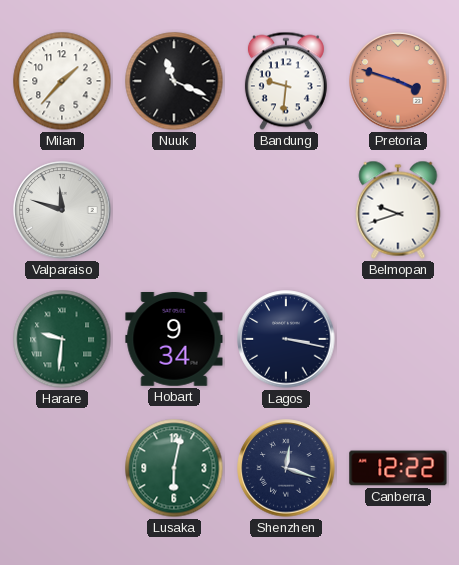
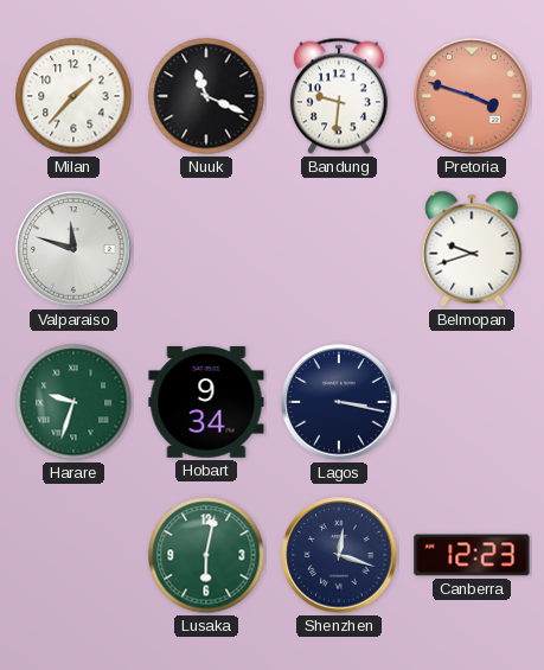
Harare: 9:31 -> 9:33
Canberra: 12:22 -> 12:23
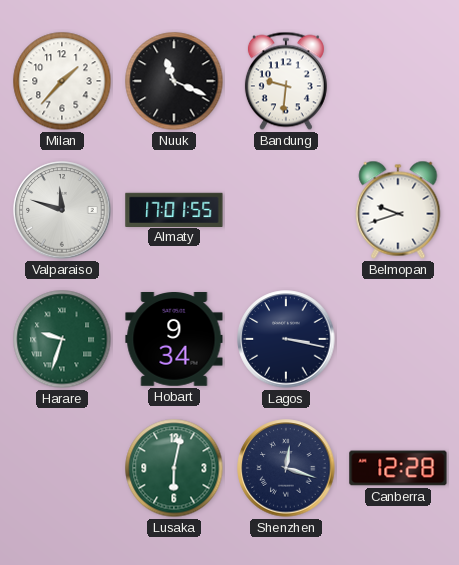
Pretoria: 3:48 -> none
Almaty: none -> 17:01
Canberra: 12:23 -> 12:28
